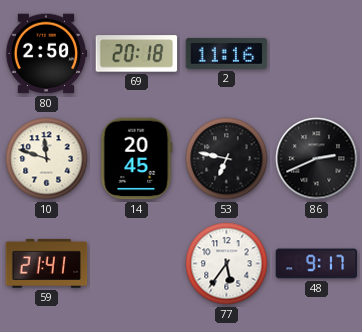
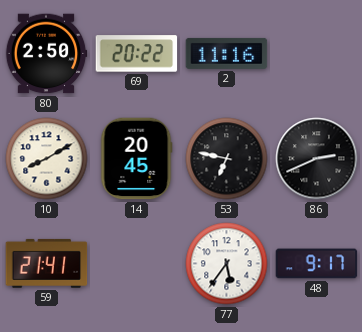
69: 20:18 -> 20:22
10: 11:48 -> 8:10
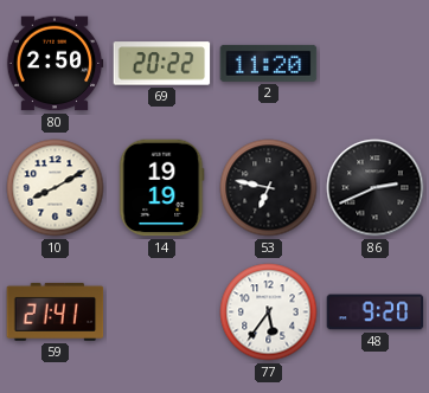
2: 11:16 -> 11:20
14: 20:45 -> 19:19
48: 9:17 -> 9:20
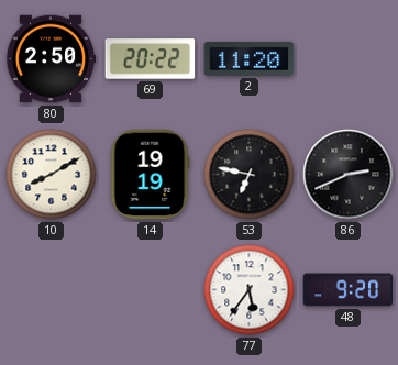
59: 21:41 -> none
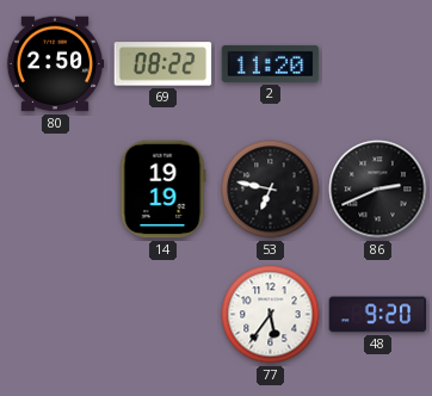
69: 20:22 -> 08:22
10: 8:10 -> none
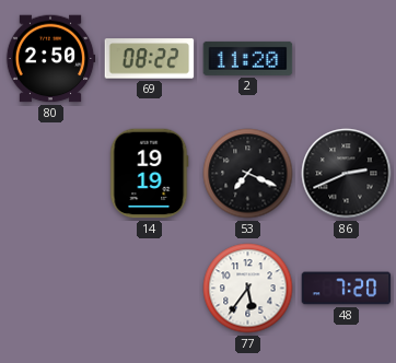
53: 6:47 -> 7:19
48: 9:20 -> 7:20
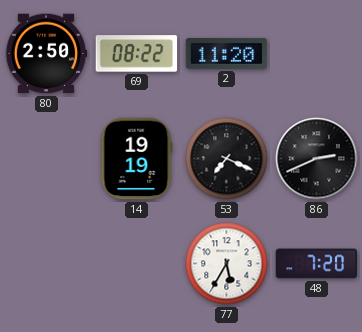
77: 5:36 -> 5:35
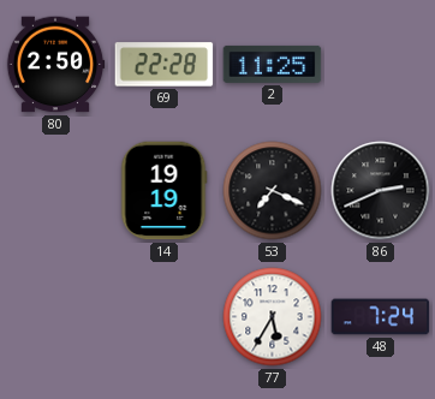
69: 08:22 -> 22:28
2: 11:20 -> 11:25
48: 7:20 -> 7:24
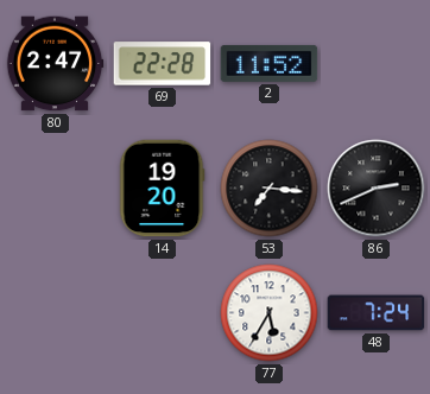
80: 2:50 -> 2:47
2: 11:25 -> 11:52
14: 19:19 -> 19:20
53: 7:19 -> 7:16
